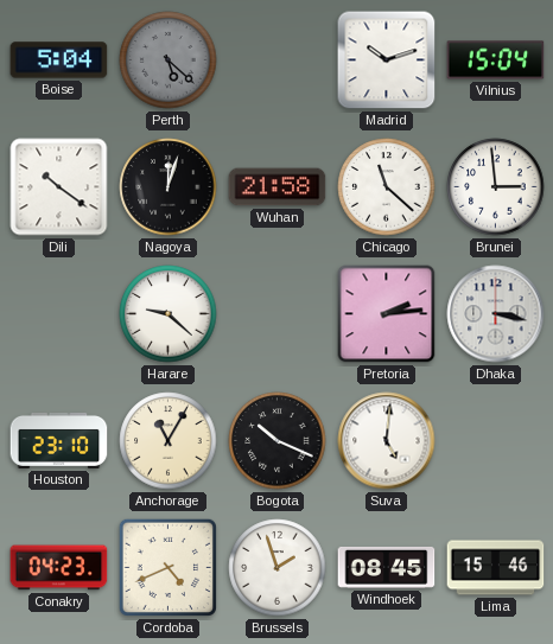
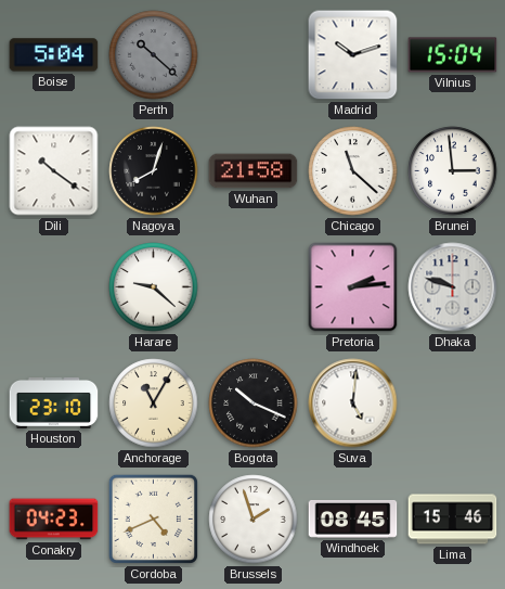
Perth: 5:22 -> 10:22
Nagoya: 12:03 -> 8:03
Dhaka: 3:17 -> 9:48
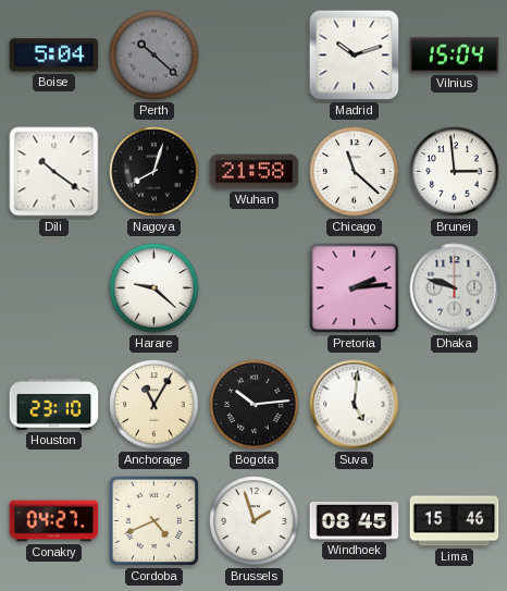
Bogota: 10:19 -> 10:14
Conakry: 04:23 -> 04:27
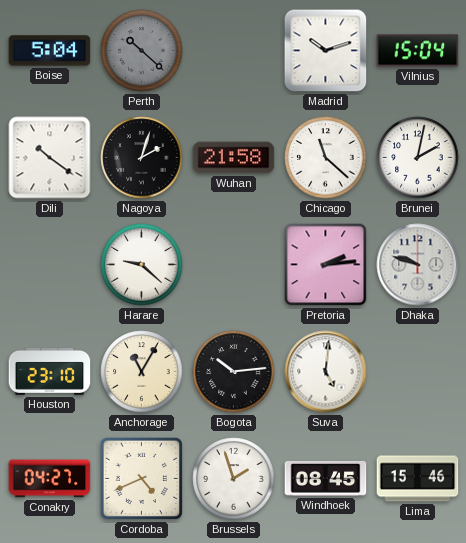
Nagoya: 8:03 -> 2:03
Brunei: 2:59 -> 2:02
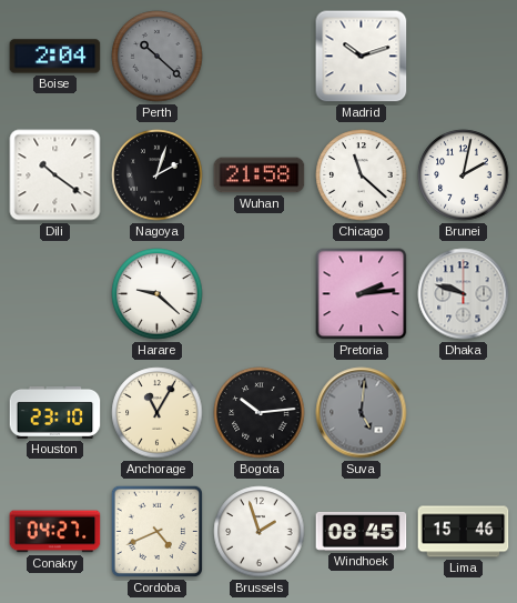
Boise: 5:04 -> 2:04
Vilnius: 15:04 -> none
Suva dial: white -> grey
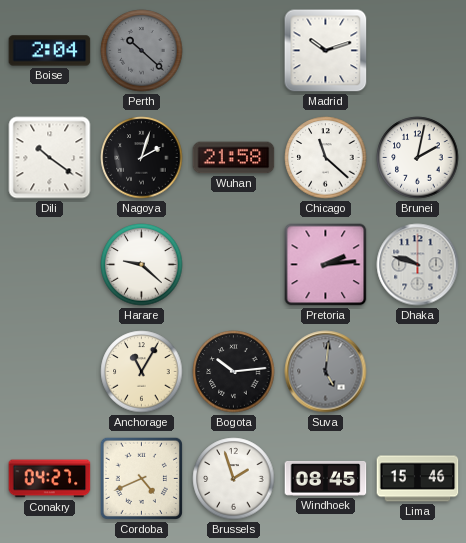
Houston: 23:10 -> none
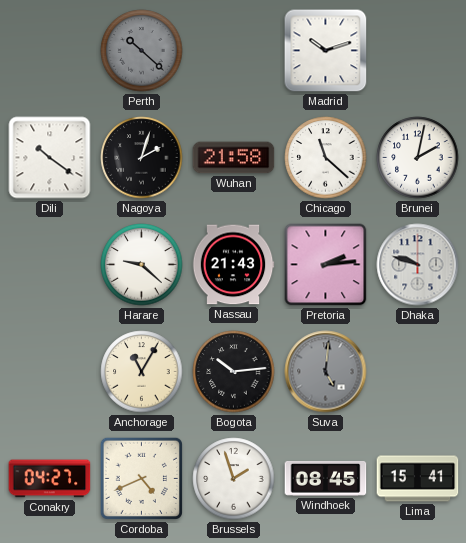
Boise: 2:04 -> none
Nassau: none -> 21:43
Lima: 15:46 -> 15:41
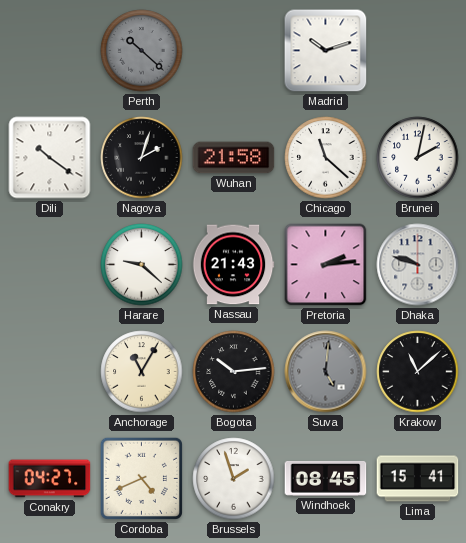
Krakow: none -> 11:08
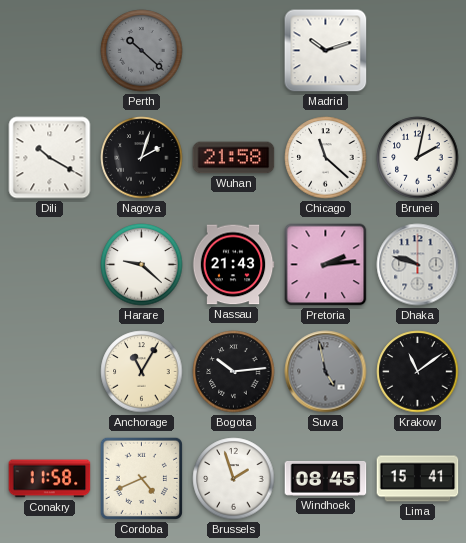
Dili: 10:21 -> 10:20
Suva: 5:01 -> 4:58
Krakow: 11:08 -> 11:09
Conakry: 04:27 -> 11:58
